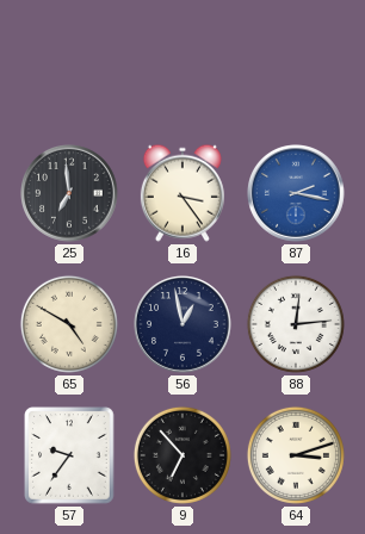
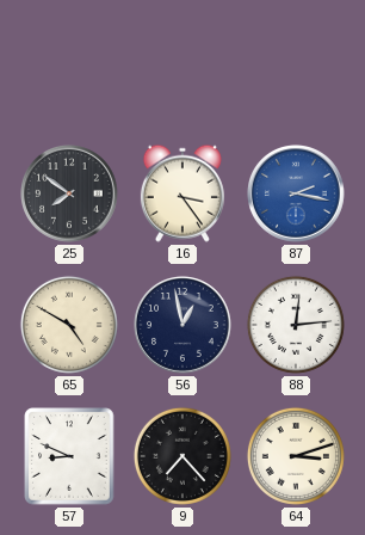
25: 6:59 -> 7:51
57: 9:36 -> 8:49
9: 6:53 -> 7:23
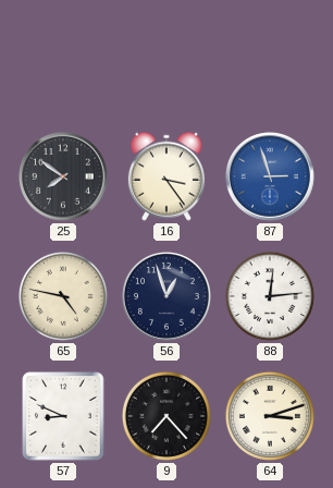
87: 2:17 -> 2:57
65: 4:50 -> 4:47
56: 12:58 -> 12:57
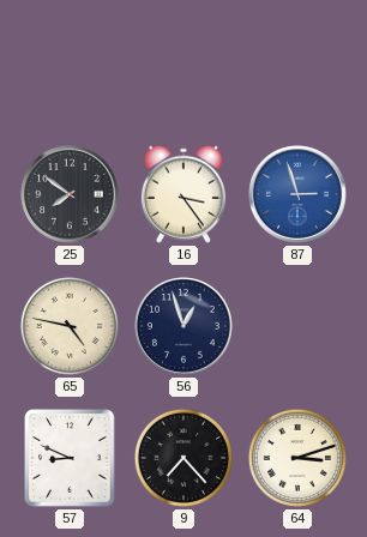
88: 12:14 -> none
